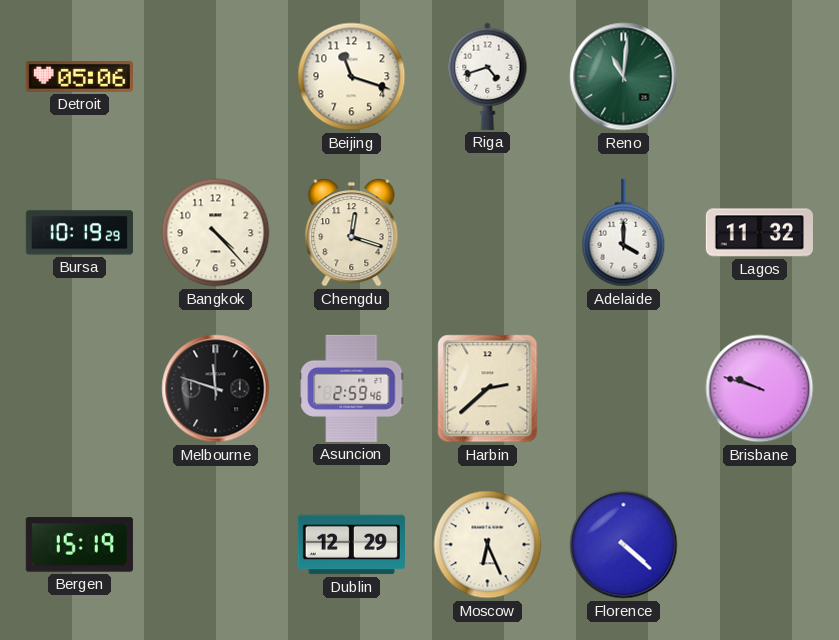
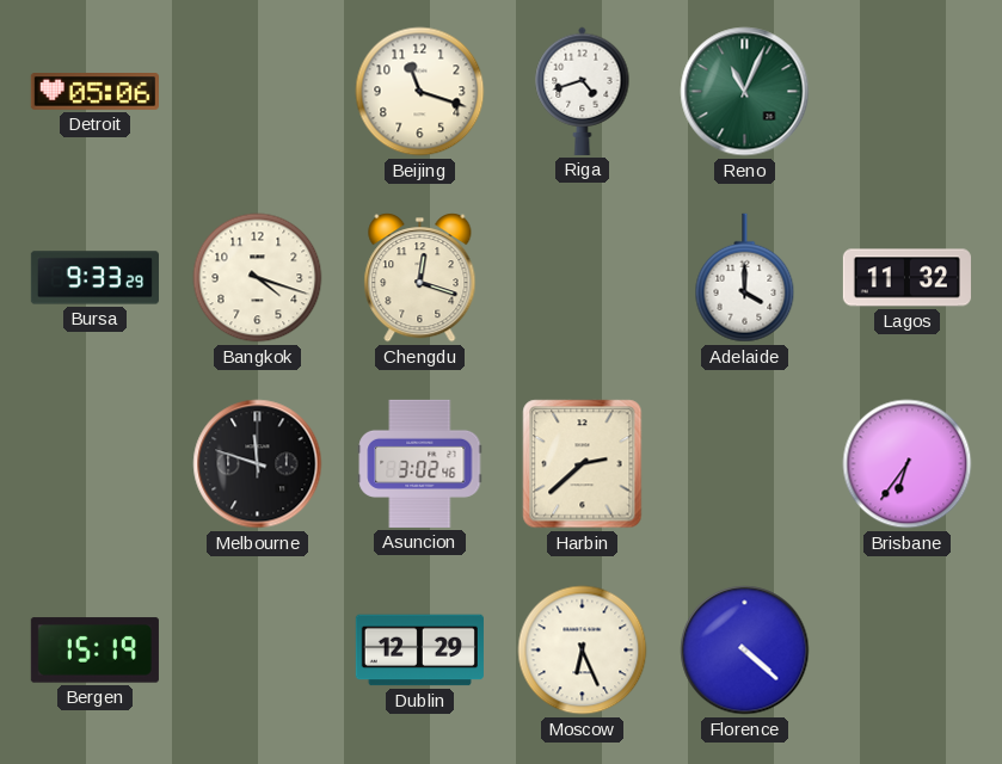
Reno: 11:01 -> 11:04
Bursa: 10:19 -> 9:33
Bangkok: 4:23 -> 4:18
Asuncion: 2:59 -> 3:02
Brisbane: 9:48 -> 6:36
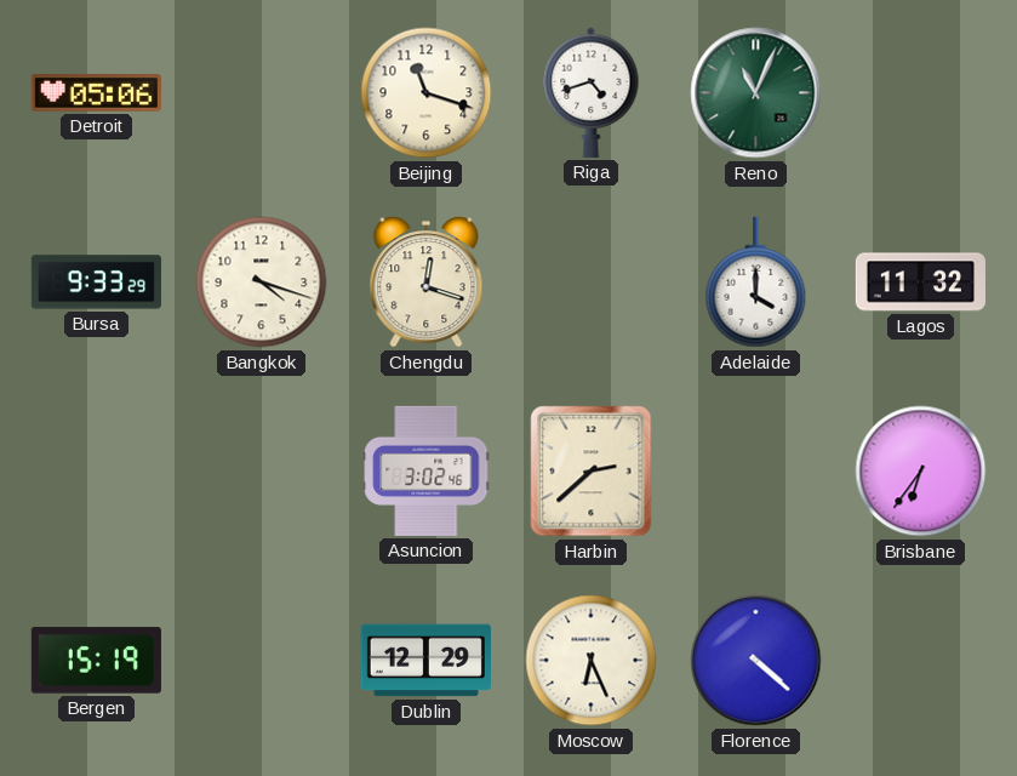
Melbourne: 11:48 -> none
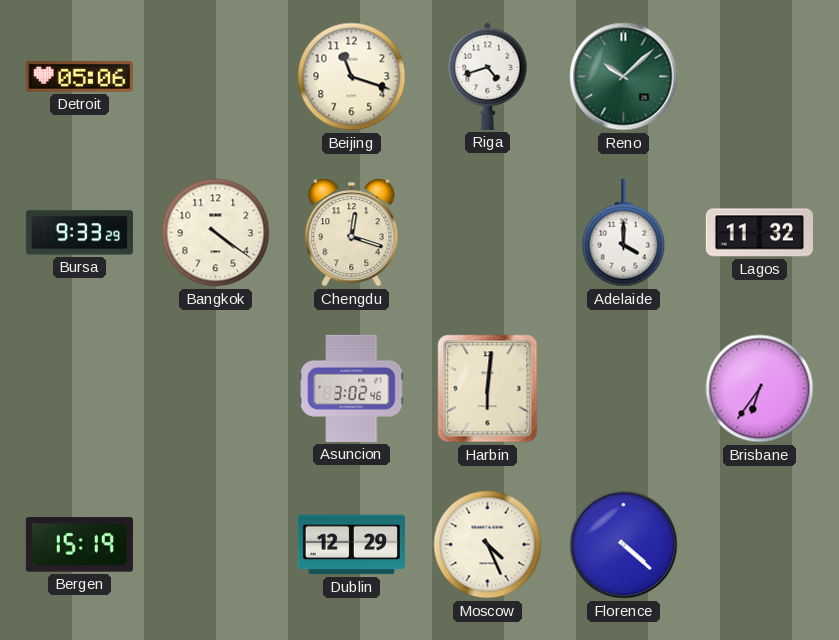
Reno: 11:04 -> 10:08
Bangkok: 4:18 -> 4:21
Harbin: 2:38 -> 6:01
Moscow: 6:26 -> 4:26
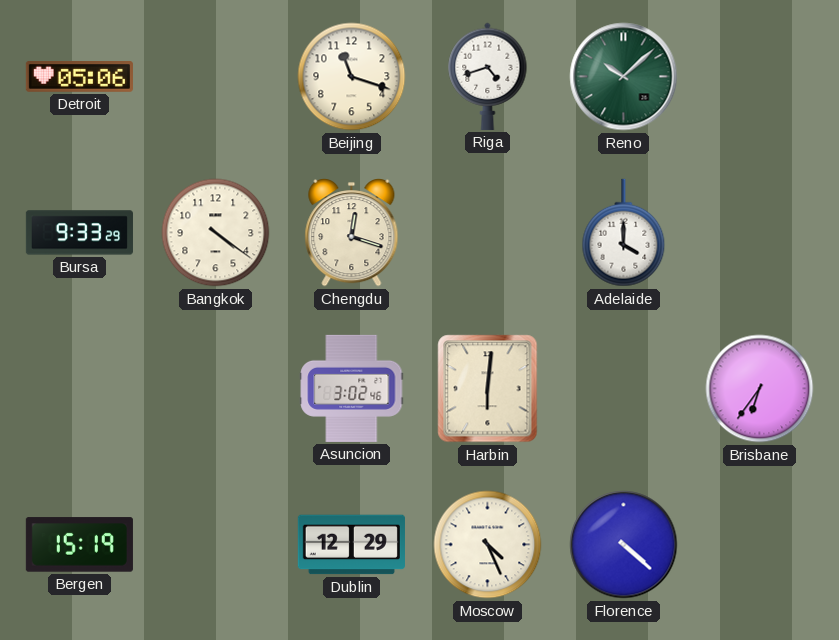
Lagos: 11:32 -> none
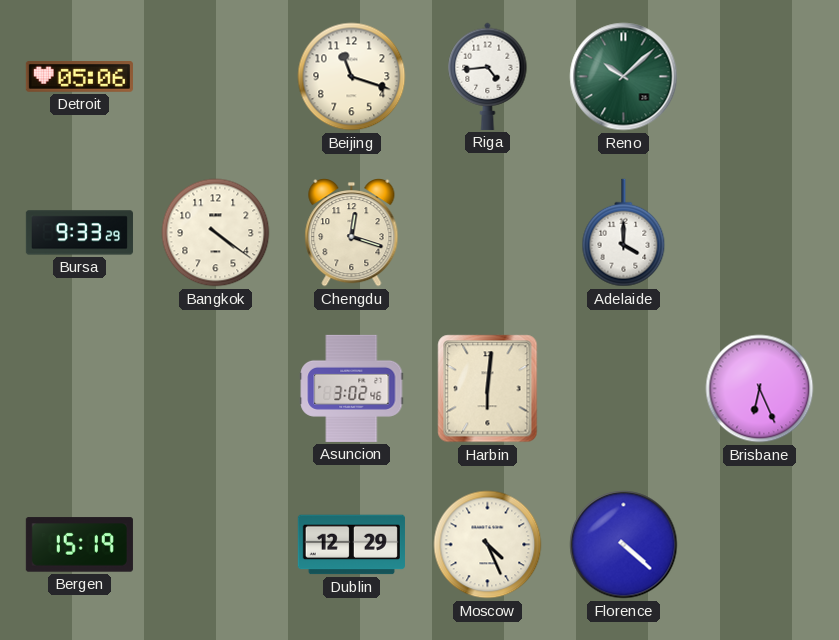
Riga: 4:42 -> 4:44
Brisbane: 6:36 -> 6:26
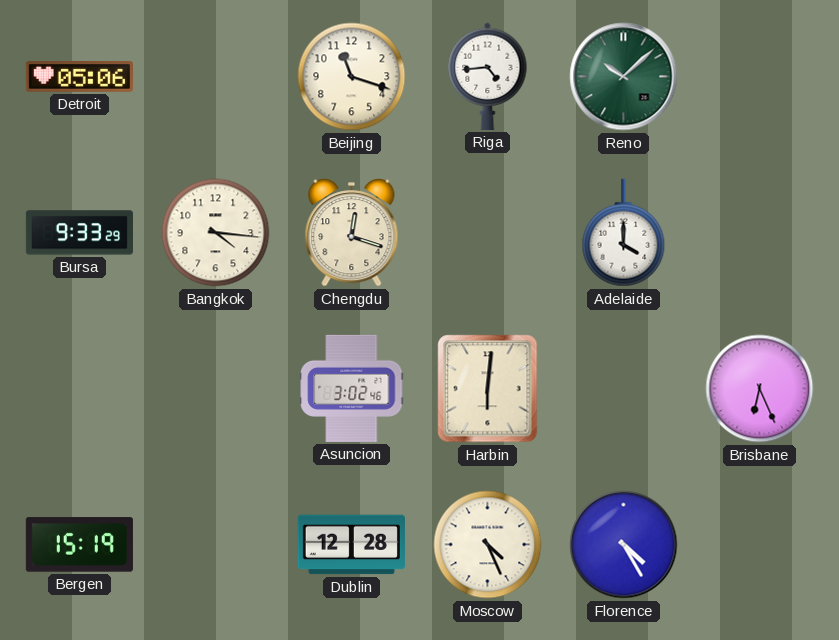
Bangkok: 4:21 -> 4:16
Dublin: 12:29 -> 12:28
Florence: 4:22 -> 4:25
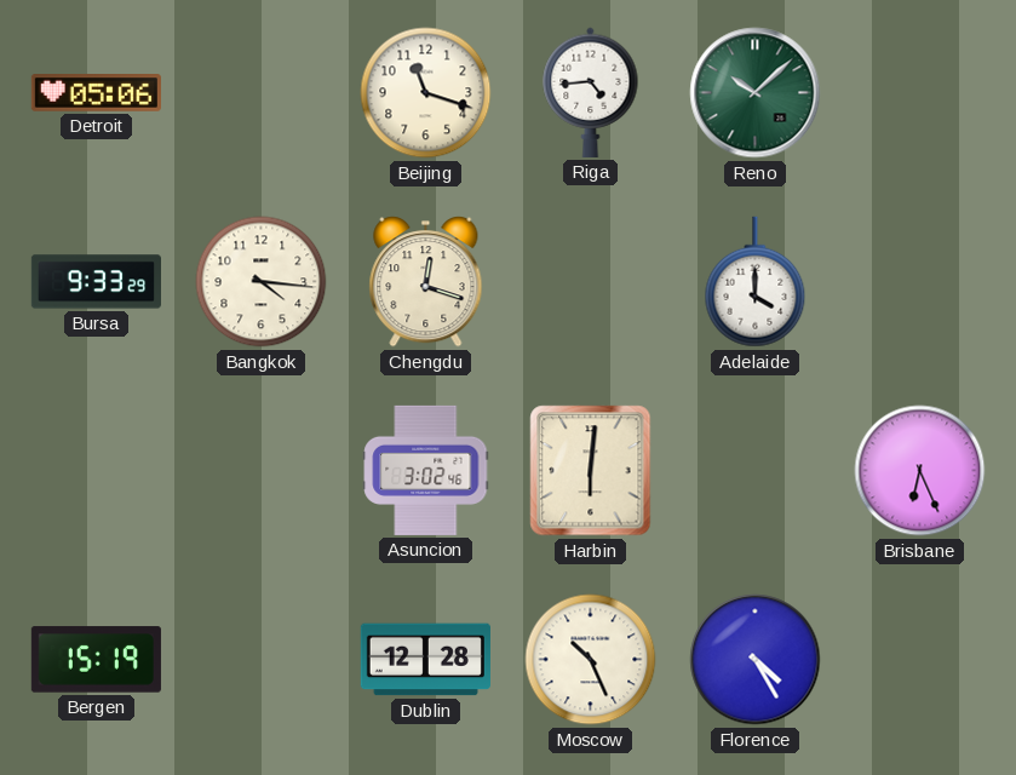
Moscow: 4:26 -> 10:26
